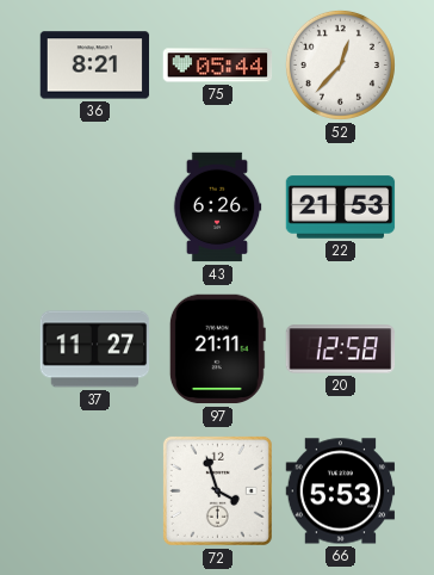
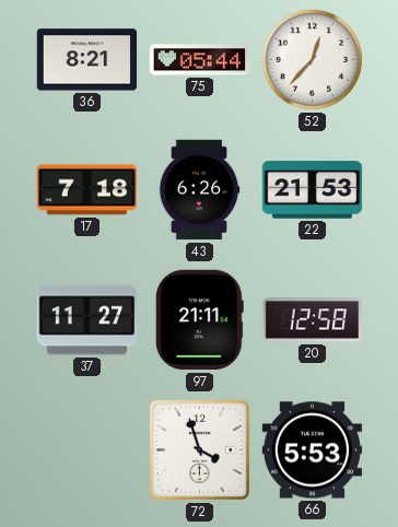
17: none -> 7:18
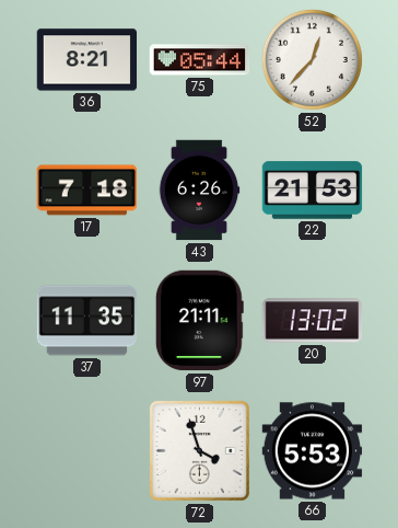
37: 11:27 -> 11:35
20: 12:58 -> 13:02
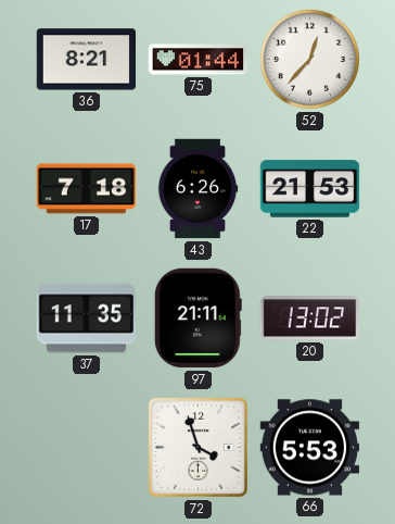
75: 05:44 -> 01:44
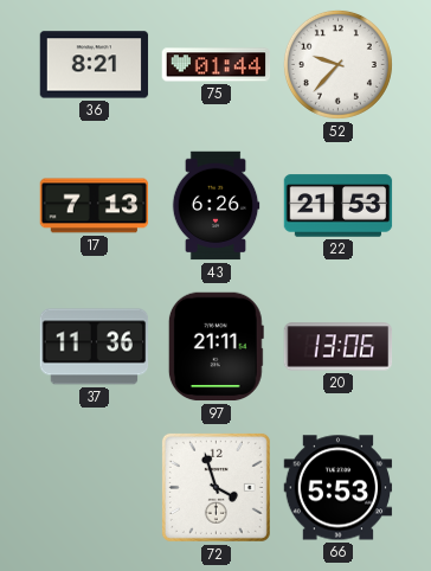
52: 12:37 -> 9:37
17: 7:18 -> 7:13
37: 11:35 -> 11:36
20: 13:02 -> 13:06
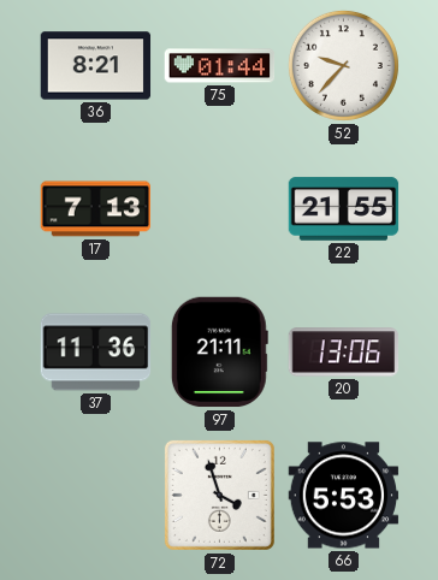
43: 6:26 -> none
22: 21:53 -> 21:55
